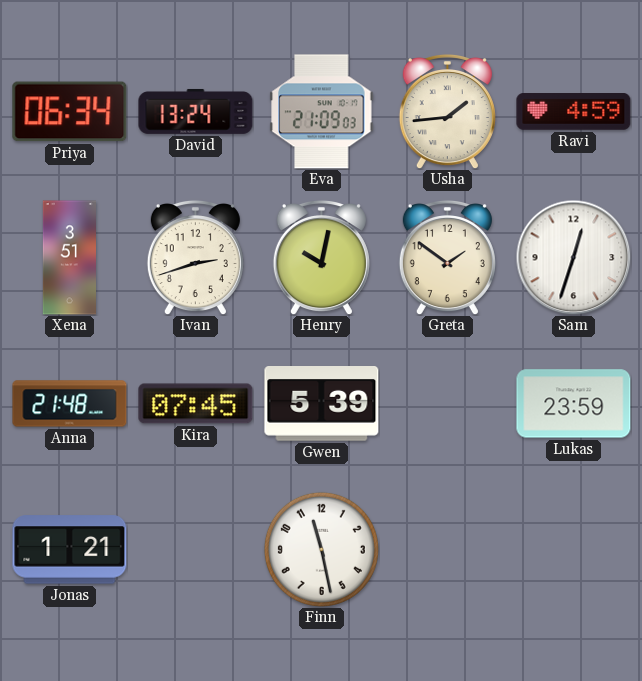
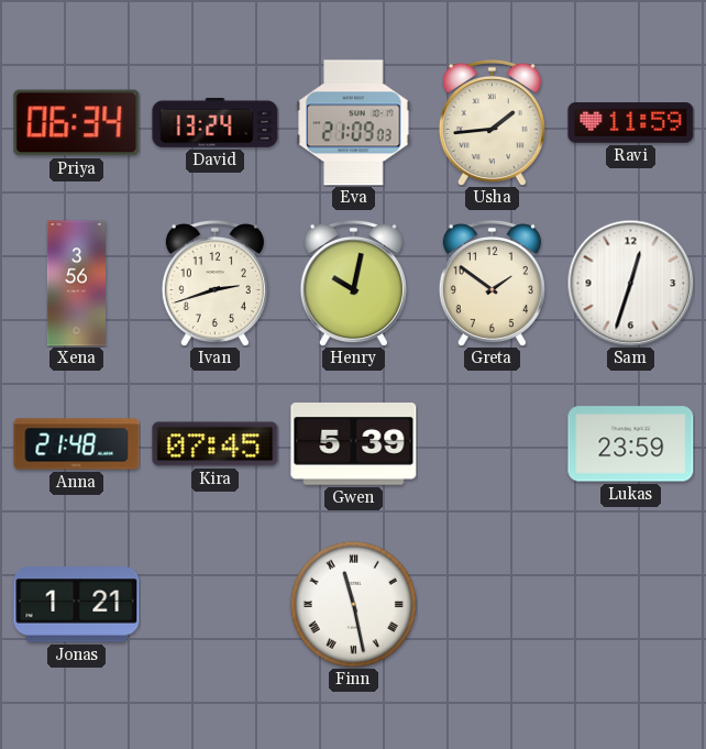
Ravi: 4:59 -> 11:59
Xena: 3:51 -> 3:56
Finn numerals: Arabic -> Roman
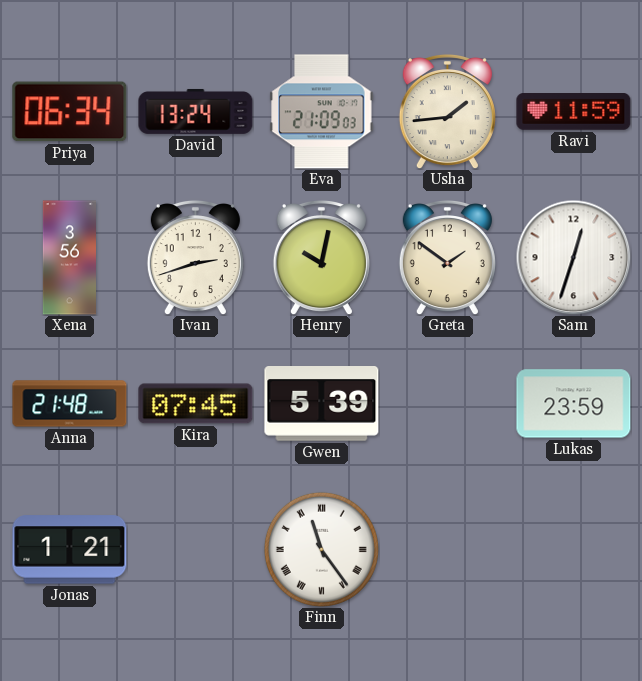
Finn: 11:28 -> 11:24
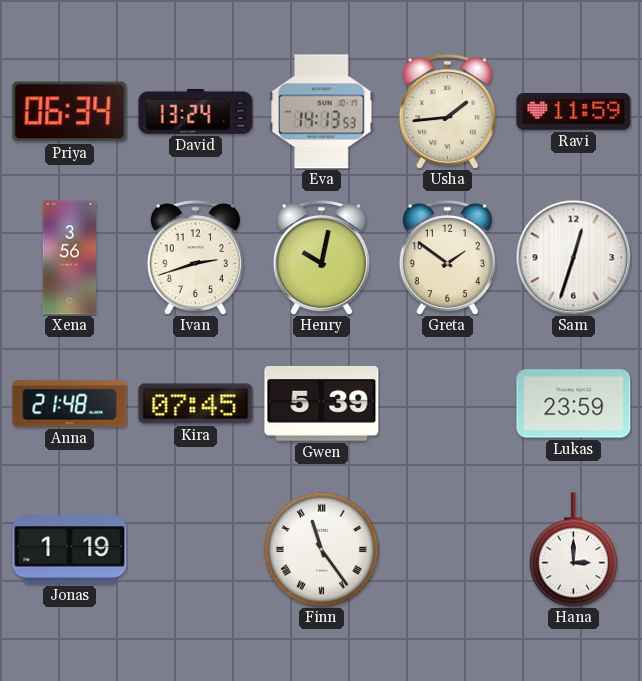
Eva: 21:09 -> 14:13
Jonas: 1:21 -> 1:19
Hana: none -> 3:00
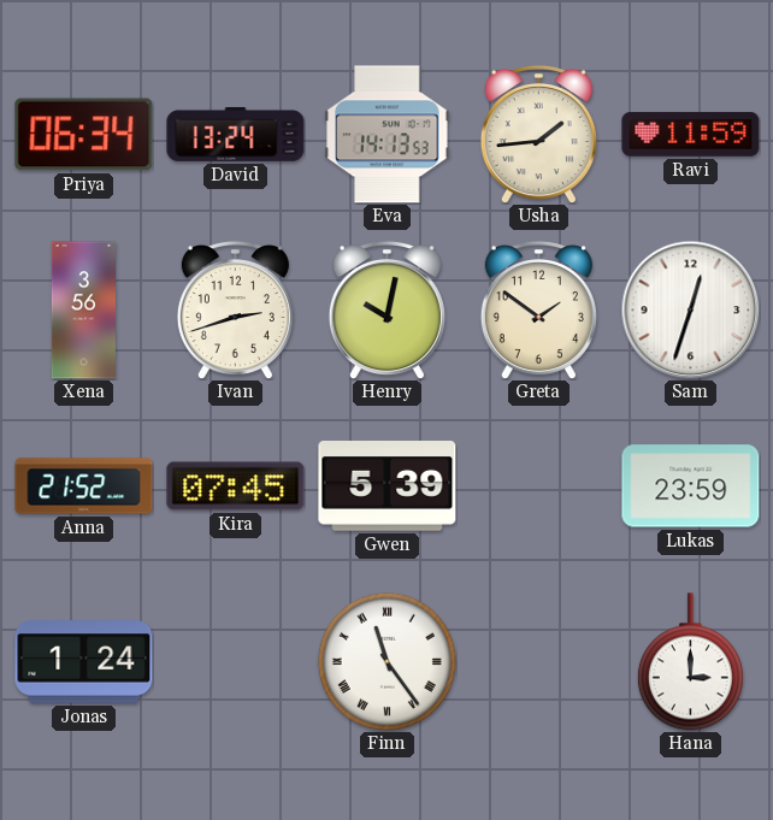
Anna: 21:48 -> 21:52
Jonas: 1:19 -> 1:24
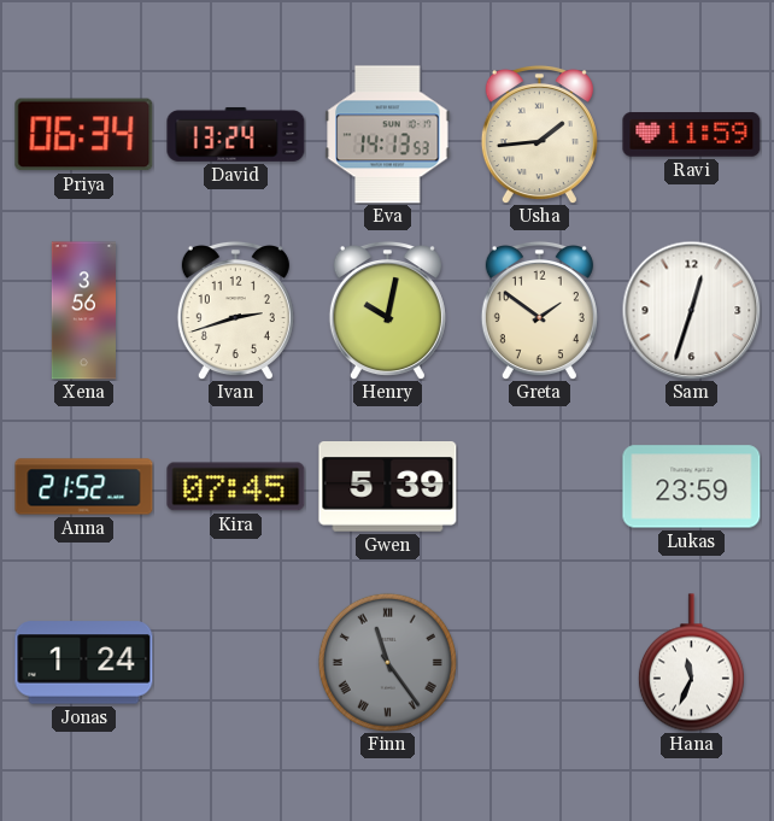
Finn dial: white -> grey
Hana: 3:00 -> 11:34
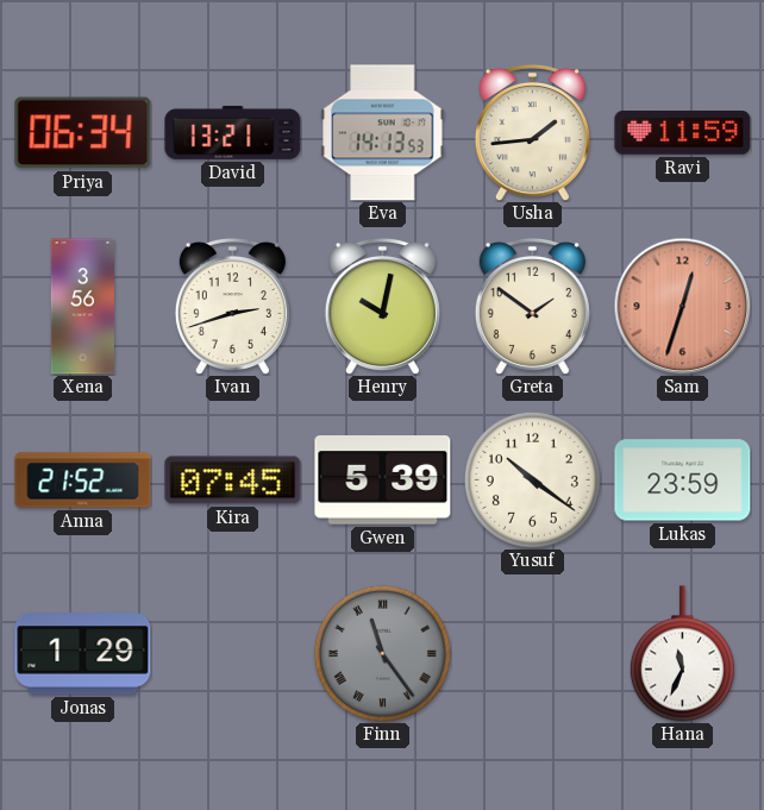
David: 13:24 -> 13:21
Sam dial: white -> salmon
Yusuf: none -> 10:21
Jonas: 1:24 -> 1:29
